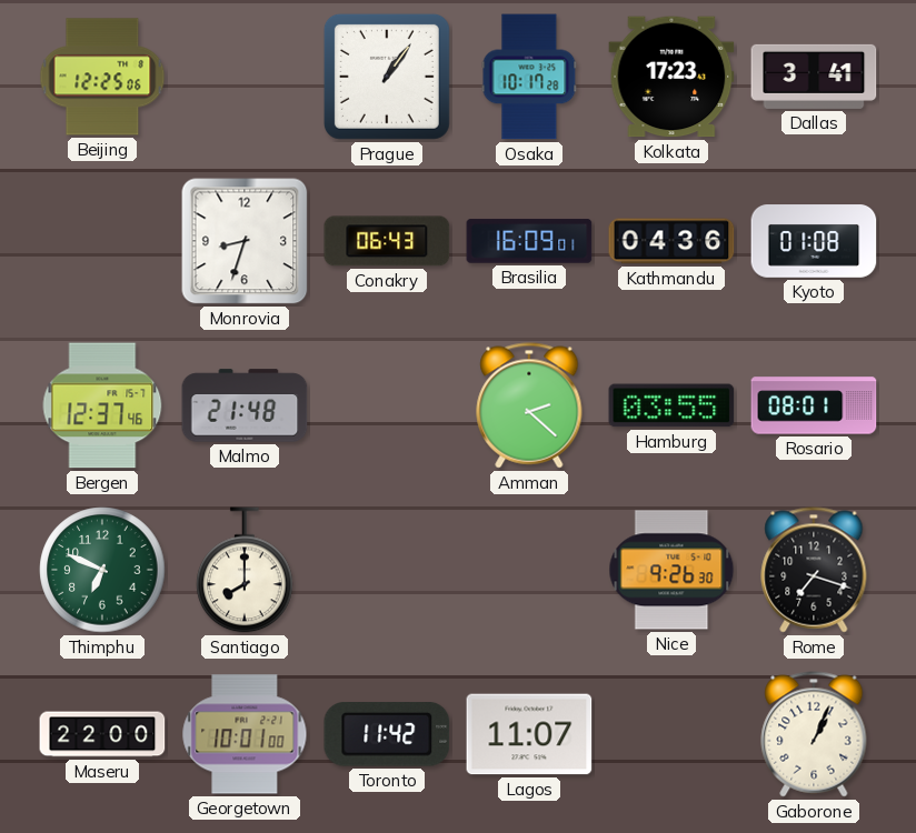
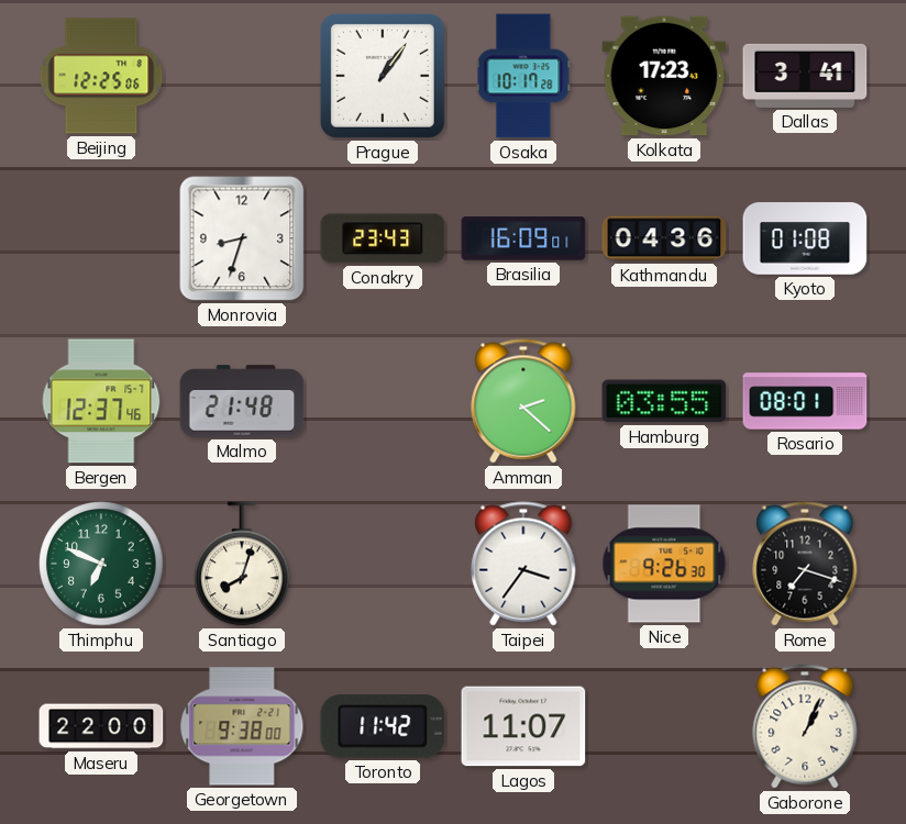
Conakry: 06:43 -> 23:43
Santiago: 8:00 -> 8:03
Taipei: none -> 3:36
Georgetown: 10:01 -> 9:38
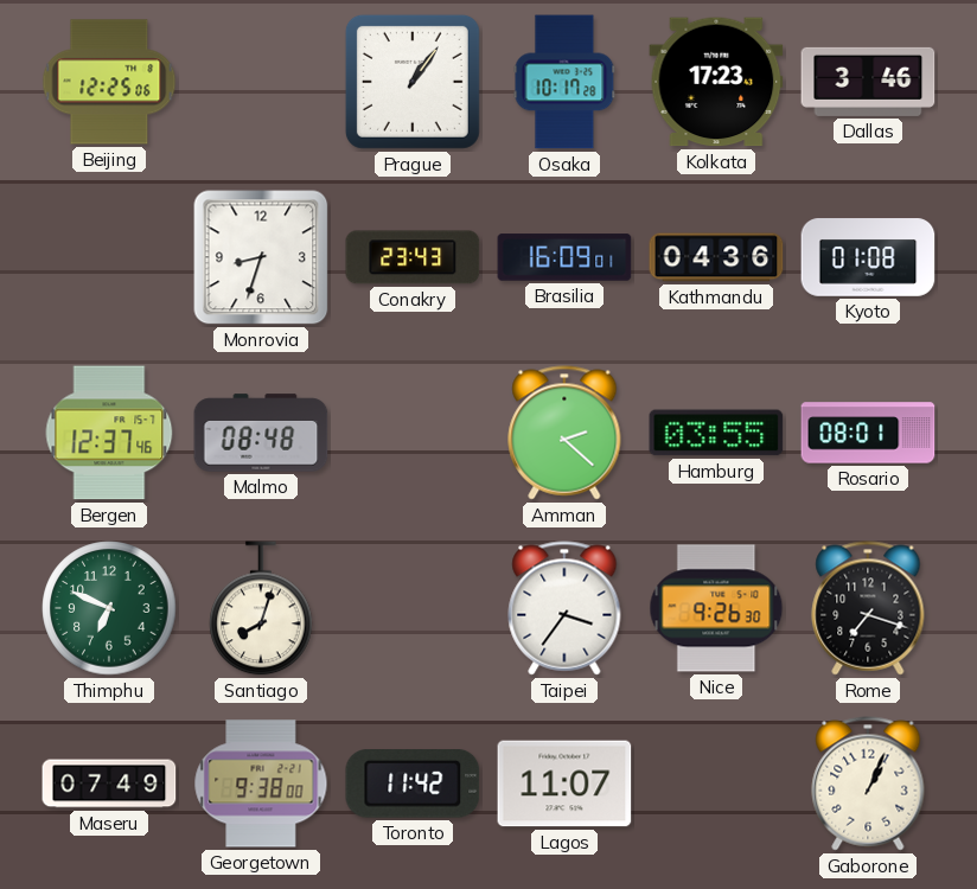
Dallas: 3:41 -> 3:46
Malmo: 21:48 -> 08:48
Maseru: 22:00 -> 07:49
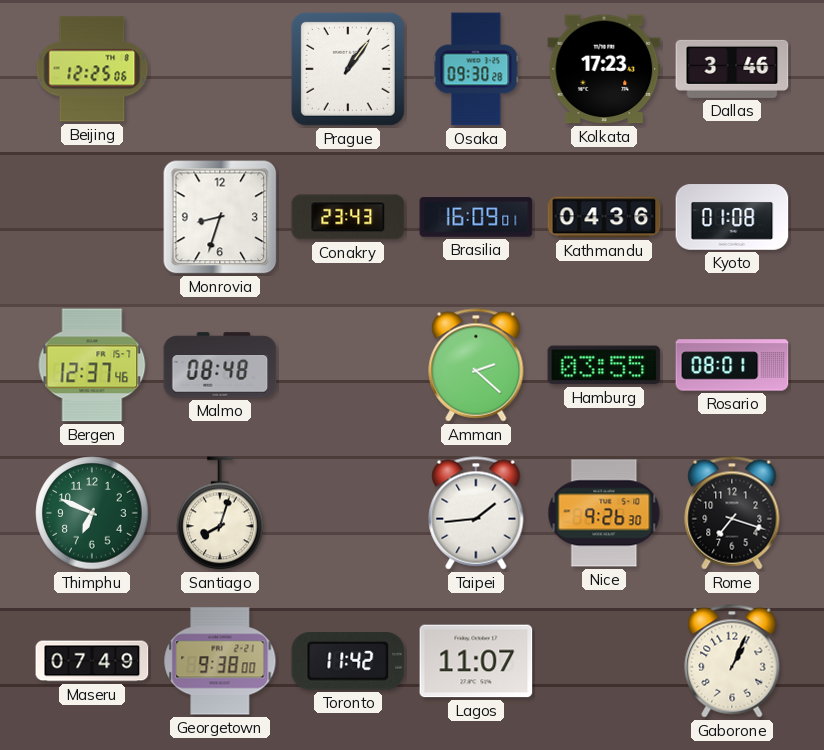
Osaka: 10:17 -> 09:30
Taipei: 3:36 -> 1:44
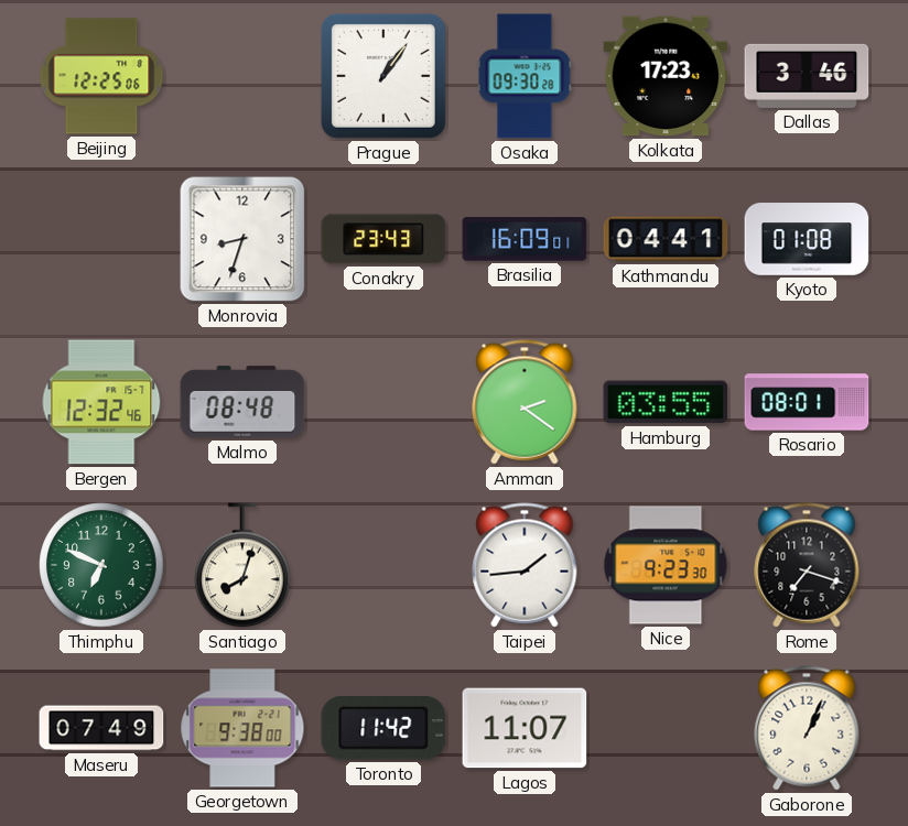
Kathmandu: 04:36 -> 04:41
Bergen: 12:37 -> 12:32
Amman: 2:22 -> 2:21
Nice: 9:26 -> 9:23
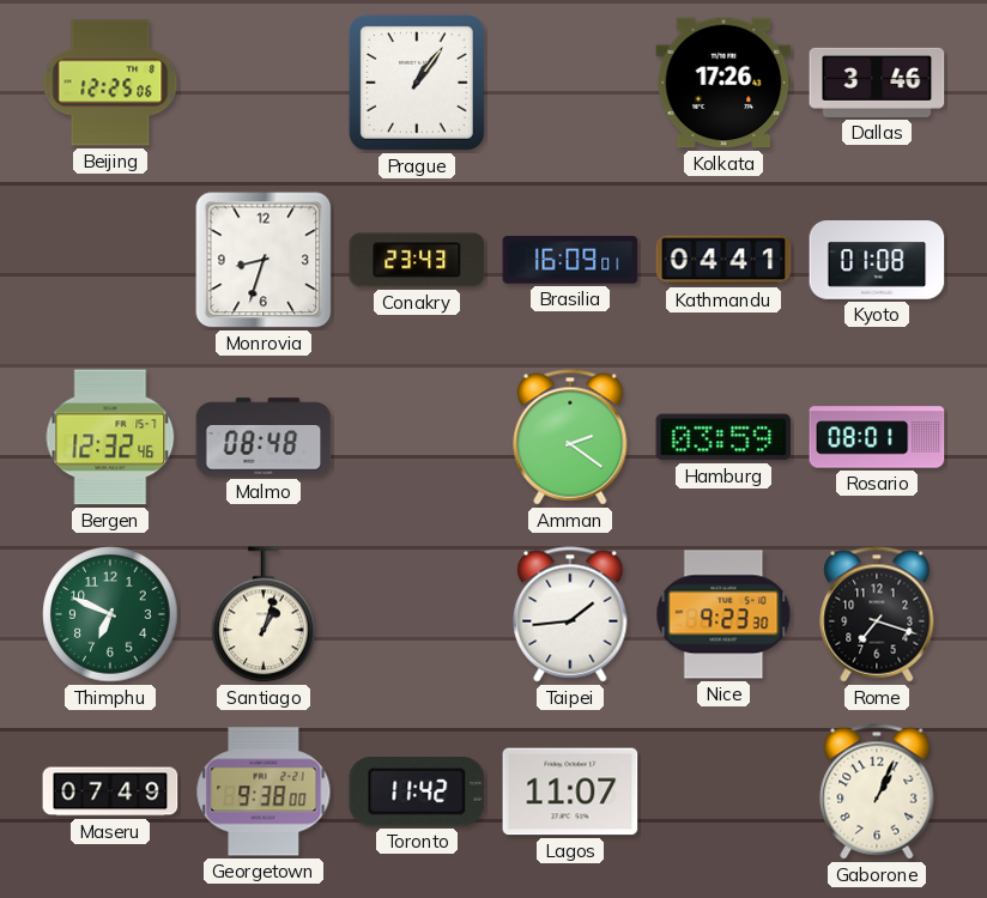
Osaka: 09:30 -> none
Kolkata: 17:23 -> 17:26
Hamburg: 03:55 -> 03:59
Santiago: 8:03 -> 1:03
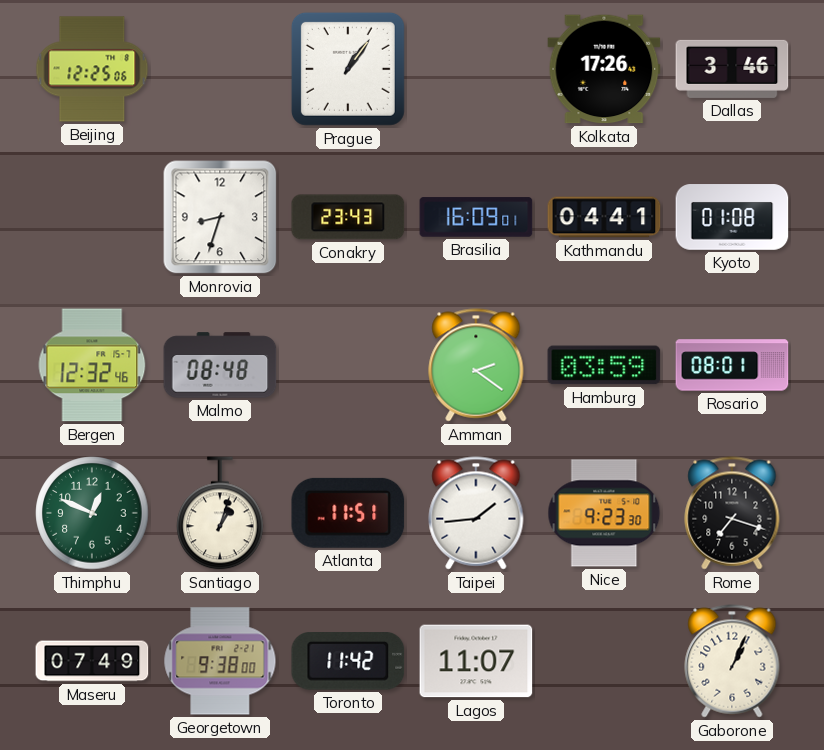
Thimphu: 6:49 -> 12:49
Atlanta: none -> 11:51
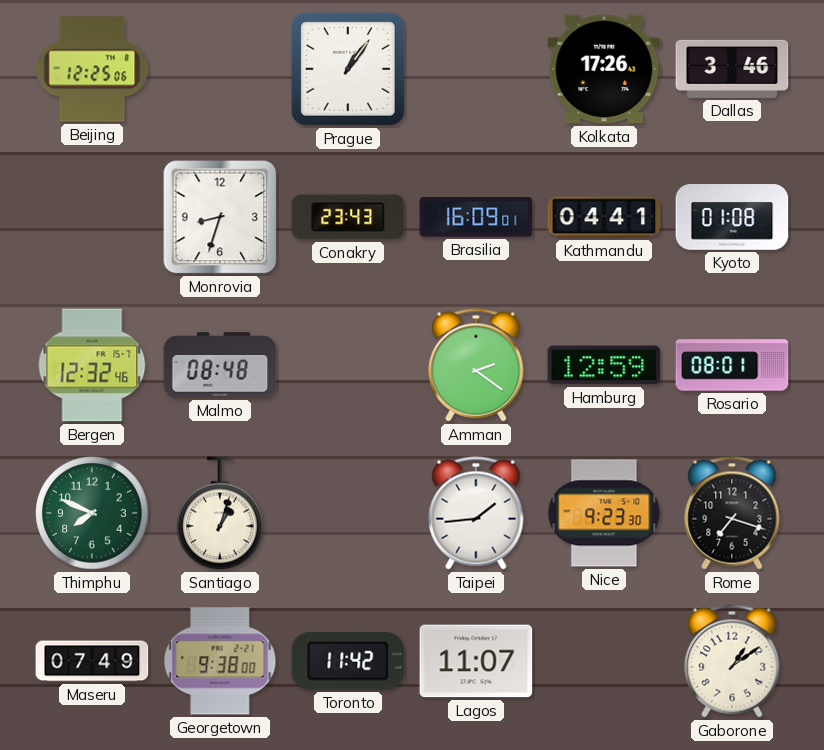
Hamburg: 03:59 -> 12:59
Thimphu: 12:49 -> 7:49
Atlanta: 11:51 -> none
Gaborone: 1:04 -> 1:09
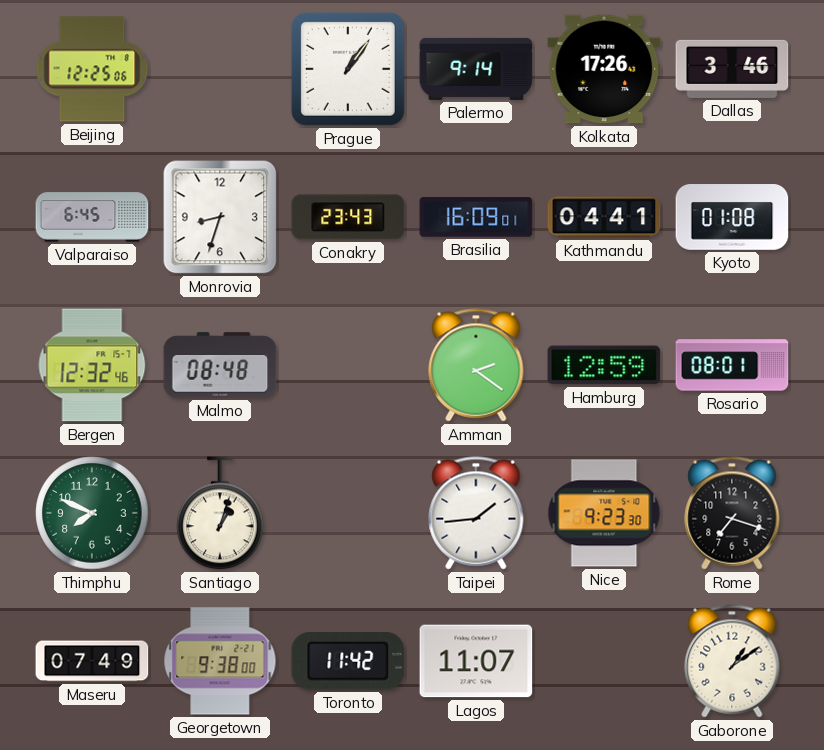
Palermo: none -> 9:14
Valparaiso: none -> 6:45
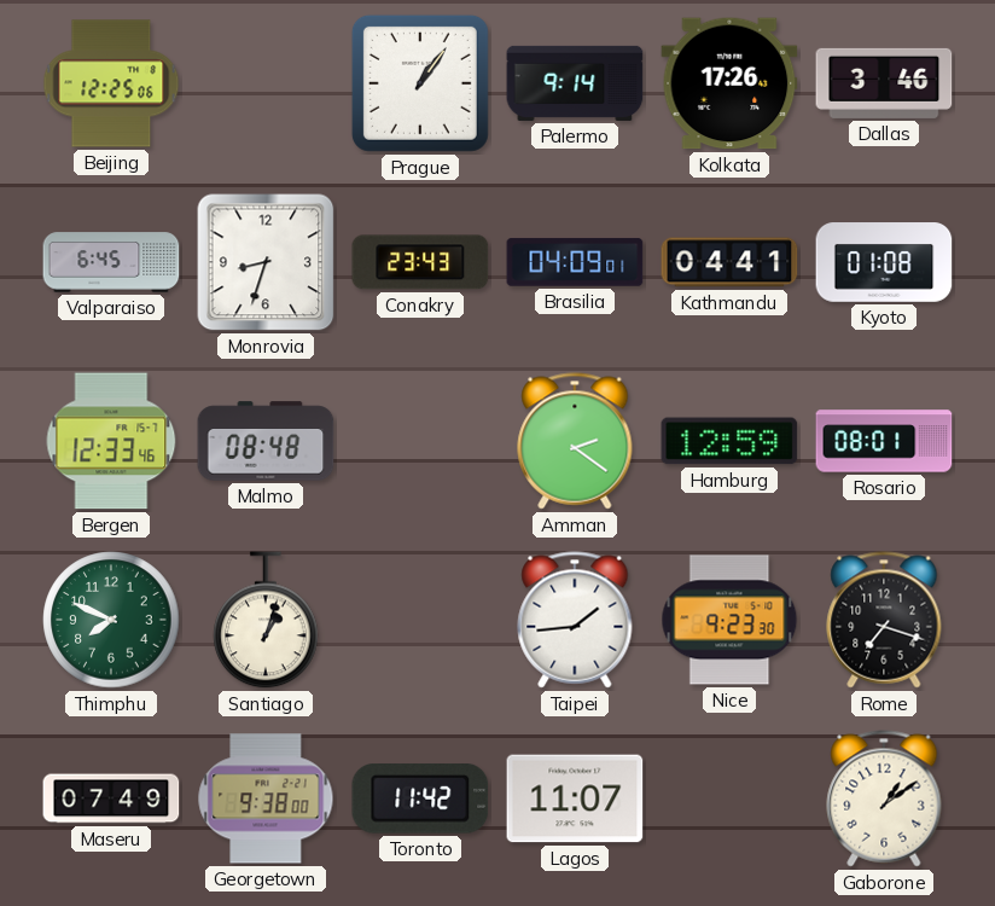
Brasilia: 16:09 -> 04:09
Bergen: 12:32 -> 12:33
